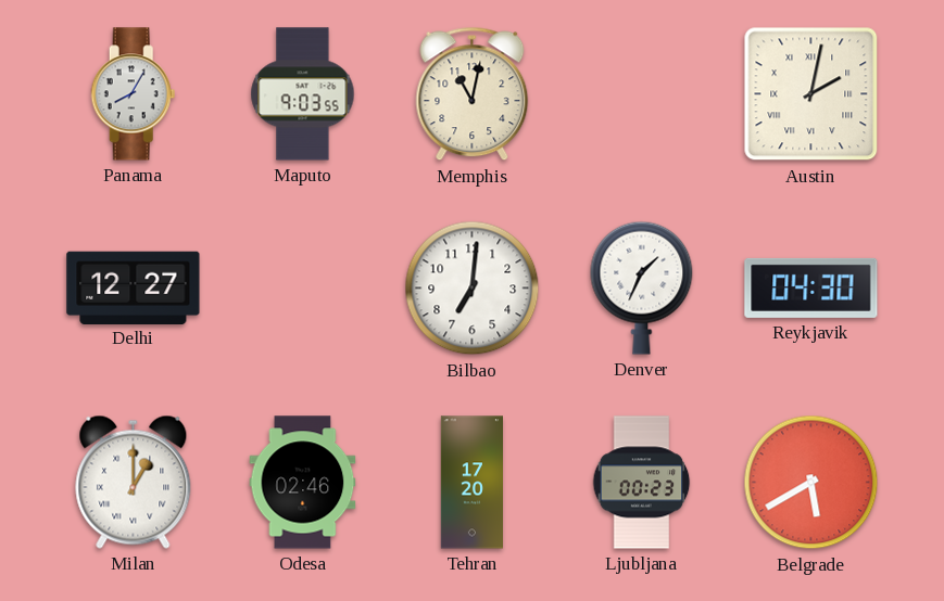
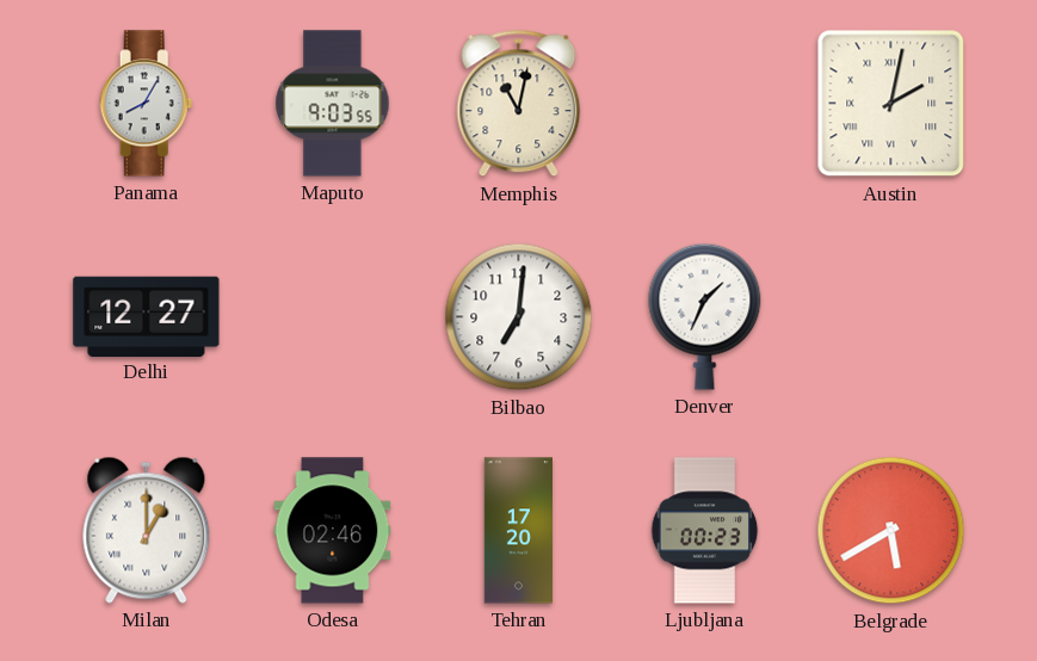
Reykjavik: 04:30 -> none
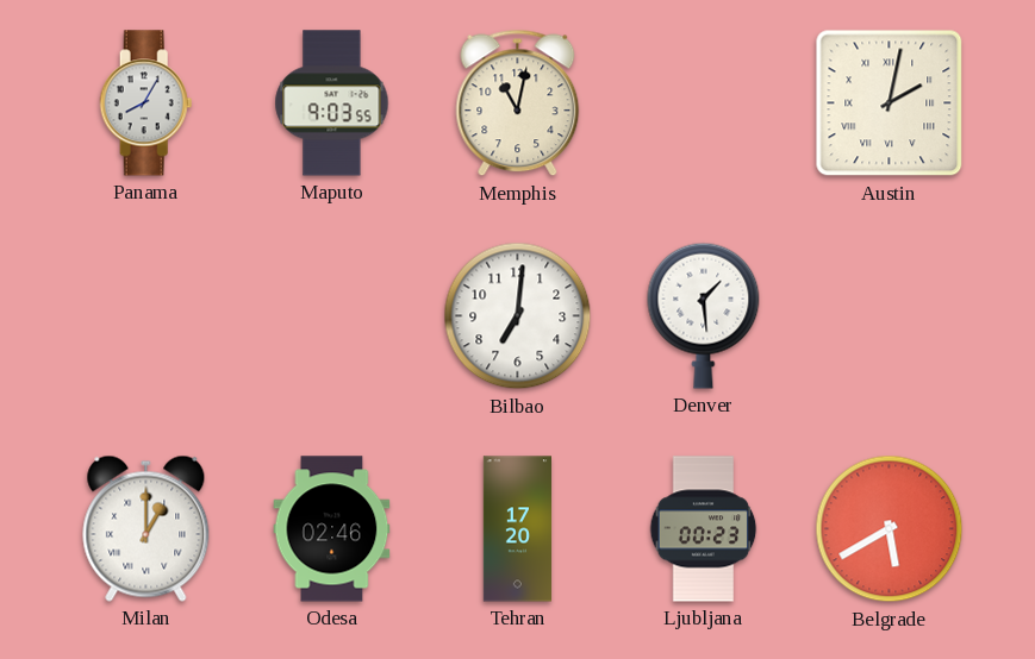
Delhi: 12:27 -> none
Denver: 1:34 -> 1:29
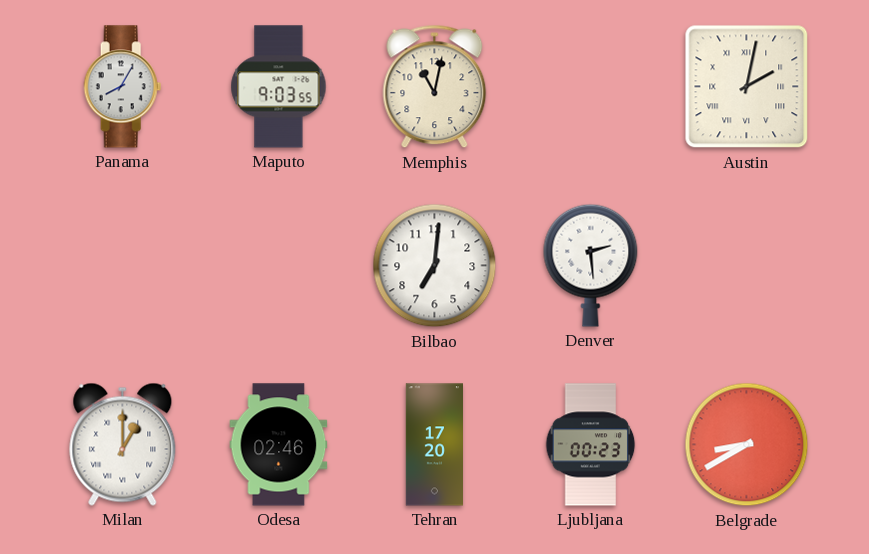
Denver: 1:29 -> 2:29
Belgrade: 5:40 -> 8:40
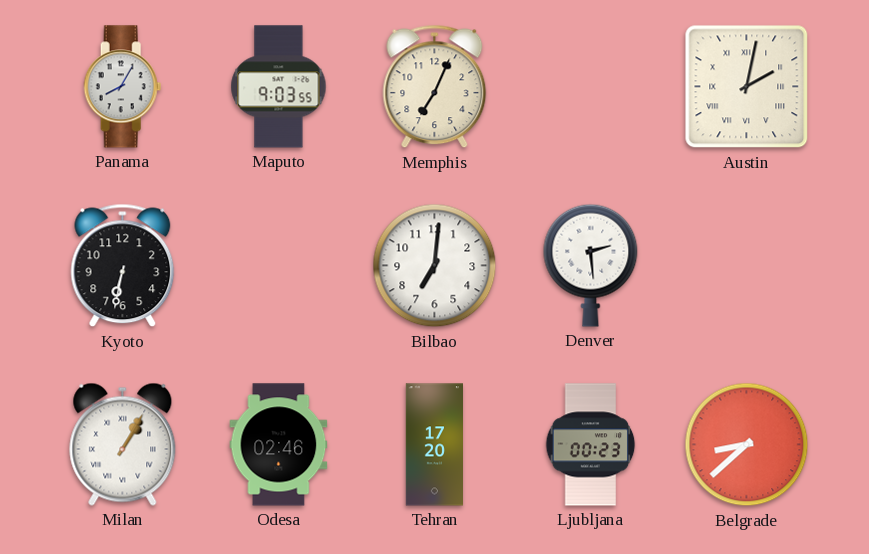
Memphis: 11:02 -> 7:04
Kyoto: none -> 6:32
Milan: 1:00 -> 1:05
Belgrade: 8:40 -> 8:38
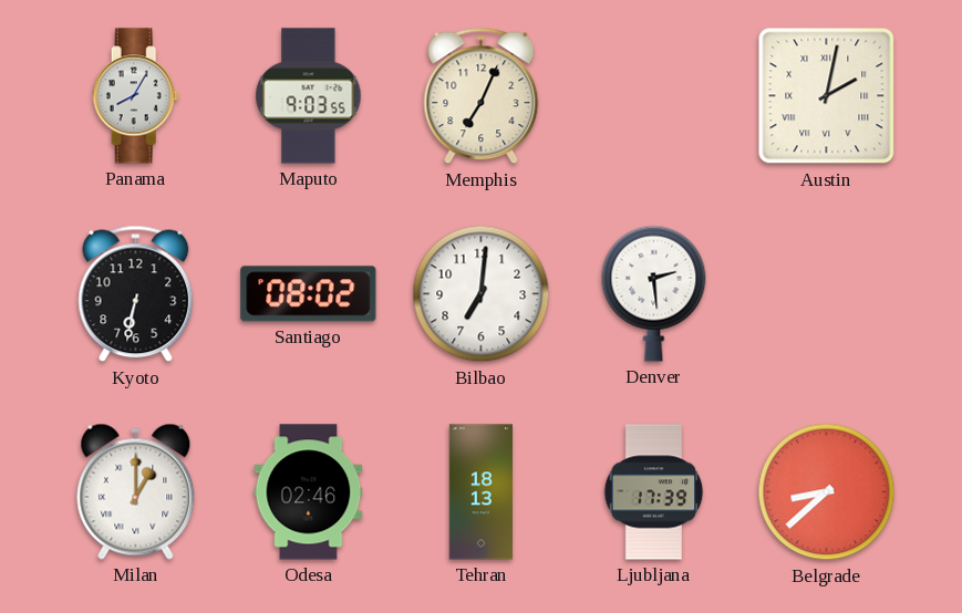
Santiago: none -> 08:02
Milan: 1:05 -> 1:00
Tehran: 17:20 -> 18:13
Ljubljana: 00:23 -> 17:39
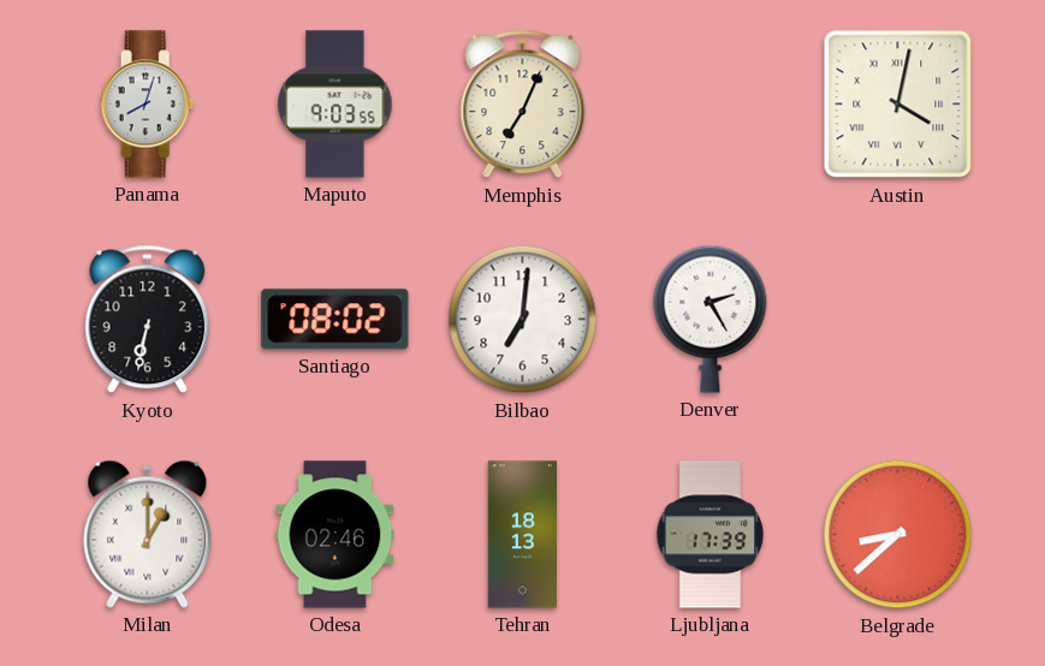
Panama: 8:05 -> 8:03
Austin: 2:02 -> 4:02
Denver: 2:29 -> 2:25
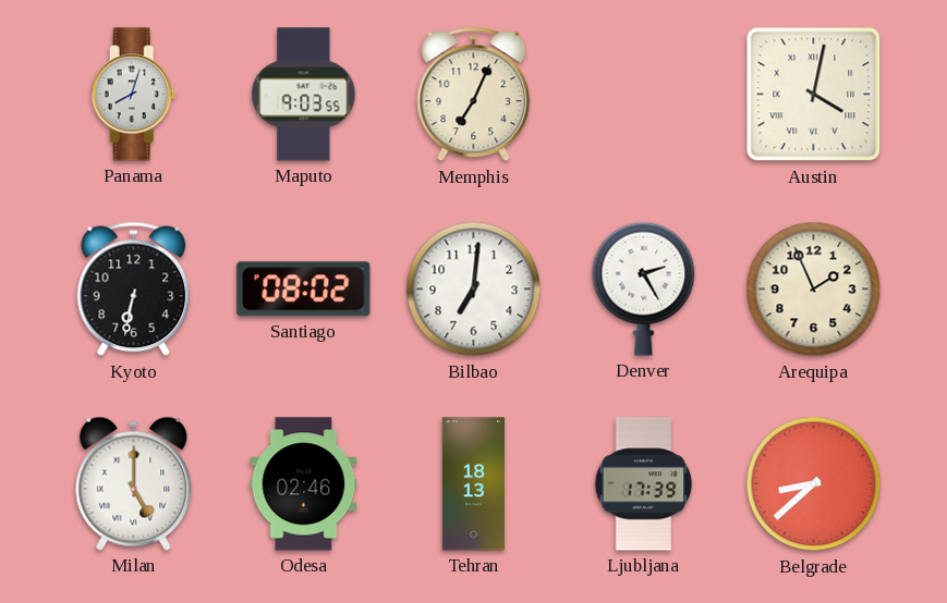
Arequipa: none -> 1:56
Milan: 1:00 -> 5:00
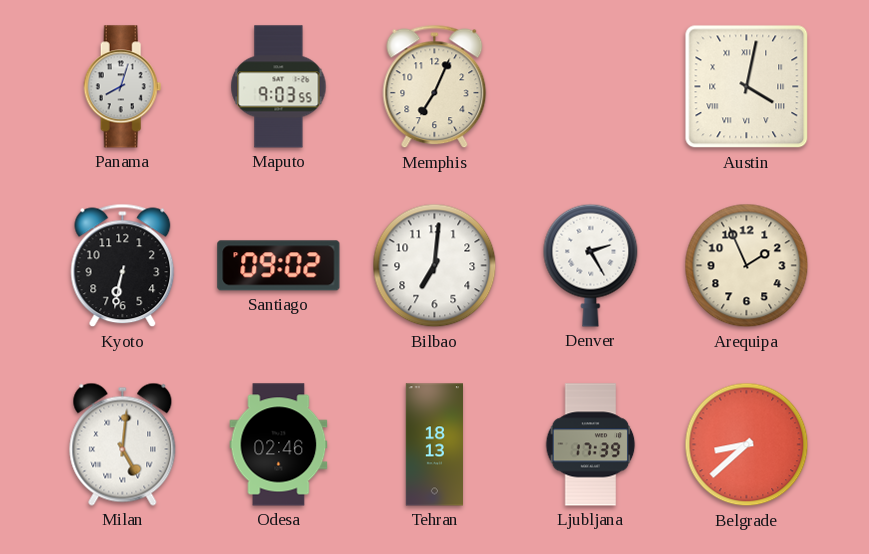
Santiago: 08:02 -> 09:02
Milan: 5:00 -> 5:01
